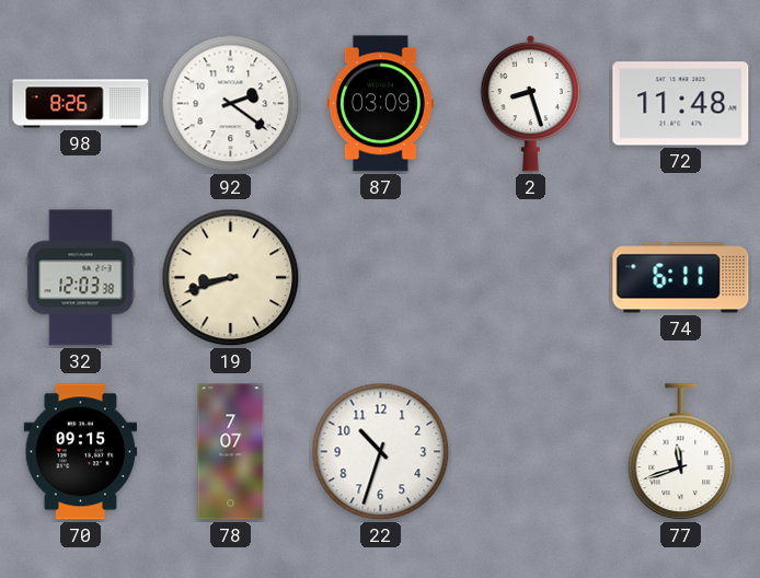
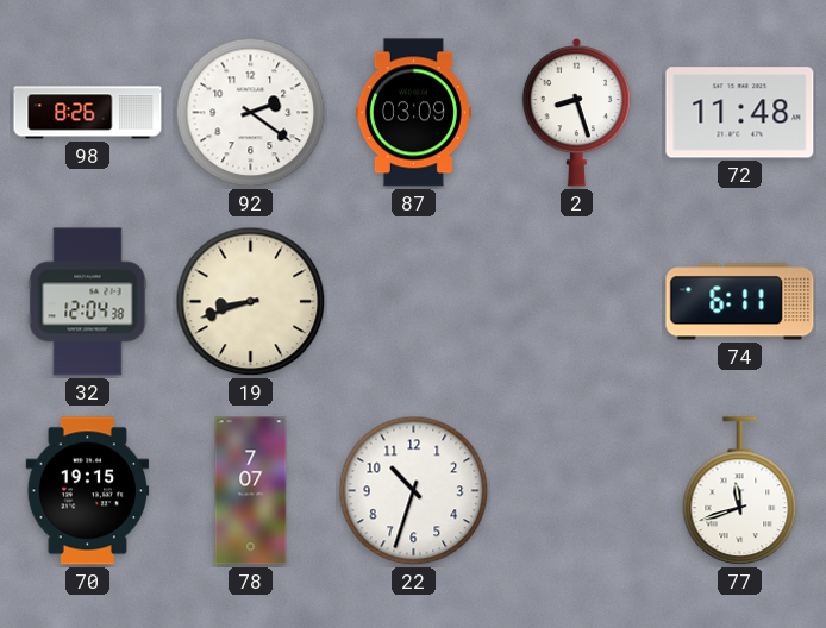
32: 12:03 -> 12:04
70: 09:15 -> 19:15
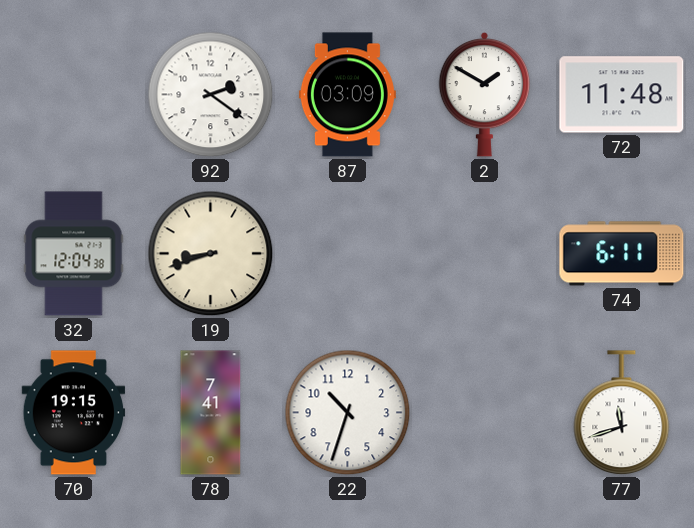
98: 8:26 -> none
2: 8:27 -> 1:50
78: 7:07 -> 7:41
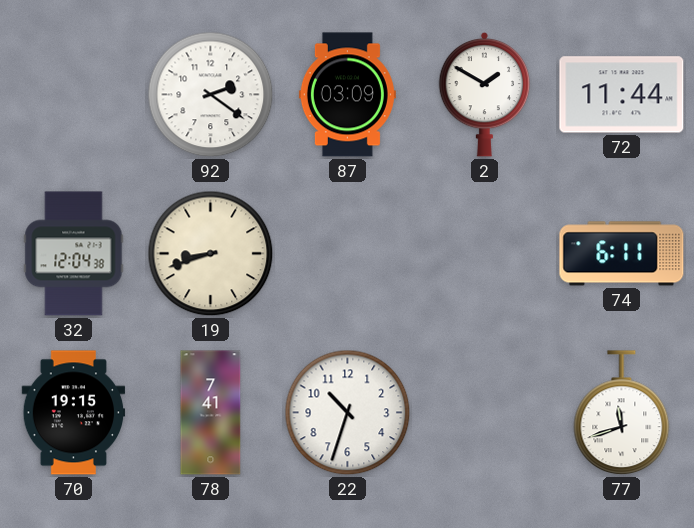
72: 11:48 -> 11:44
